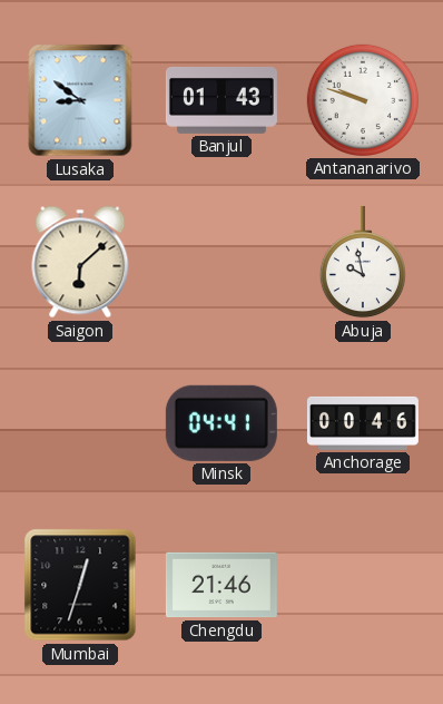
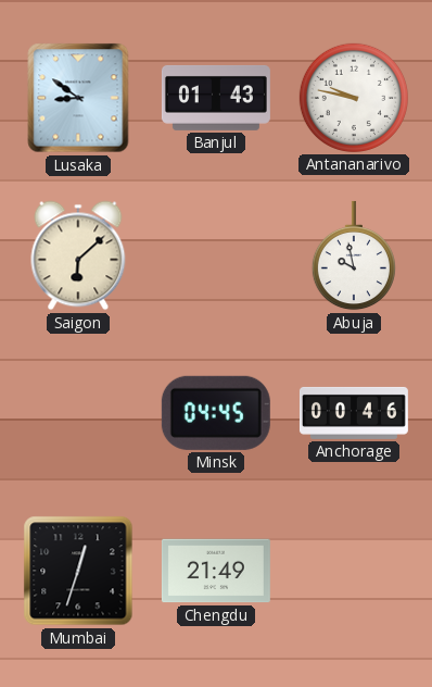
Antananarivo: 9:48 -> 9:47
Minsk: 04:41 -> 04:45
Chengdu: 21:46 -> 21:49
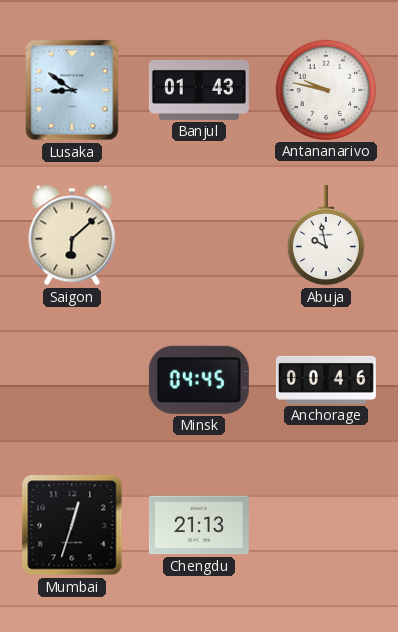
Chengdu: 21:49 -> 21:13
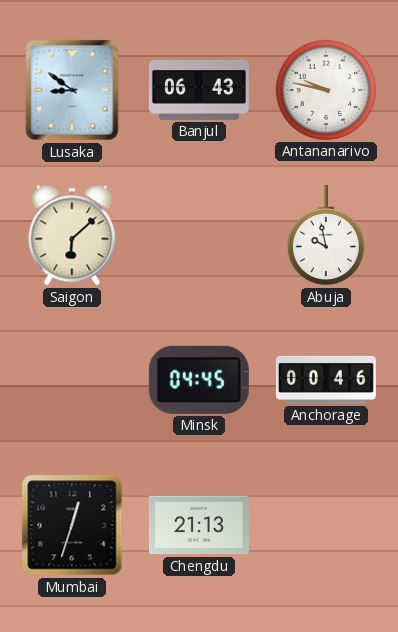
Banjul: 01:43 -> 06:43
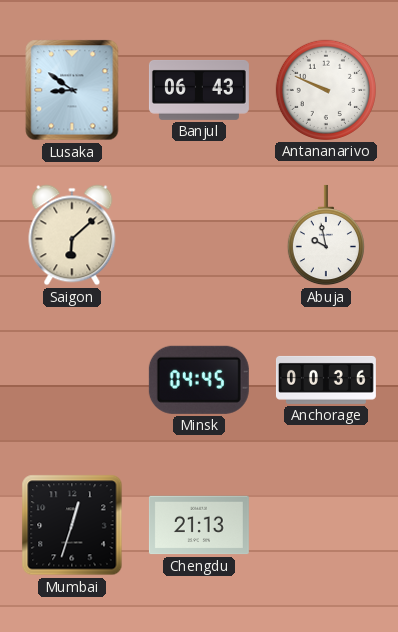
Antananarivo: 9:47 -> 9:49
Anchorage: 00:46 -> 00:36
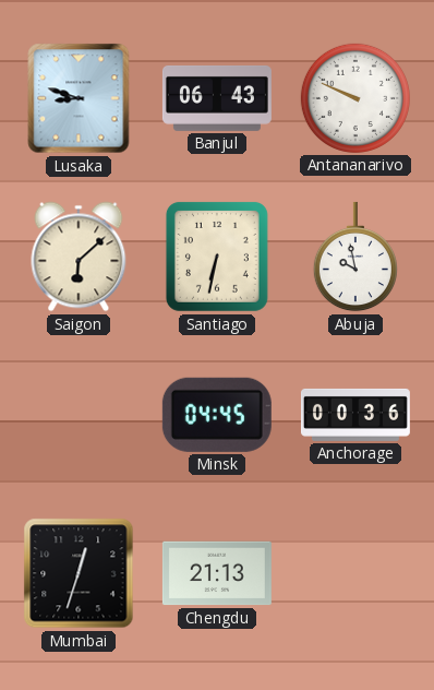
Lusaka: 8:51 -> 8:48
Santiago: none -> 6:32
